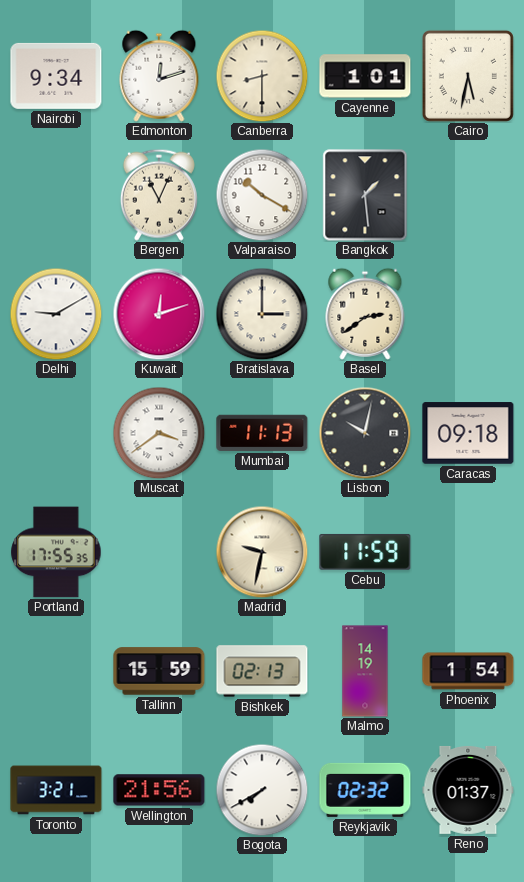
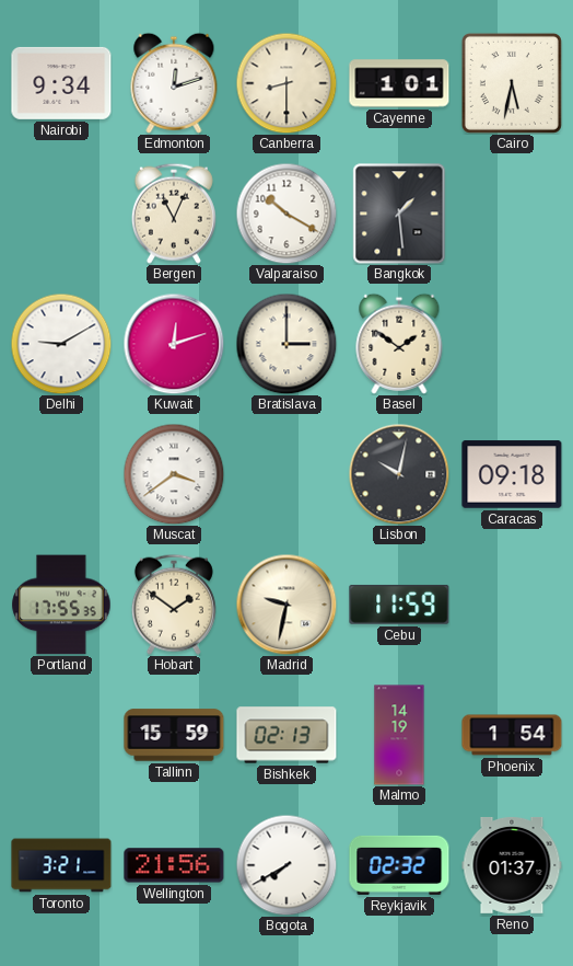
Basel: 2:39 -> 1:51
Mumbai: 11:13 -> none
Hobart: none -> 1:51
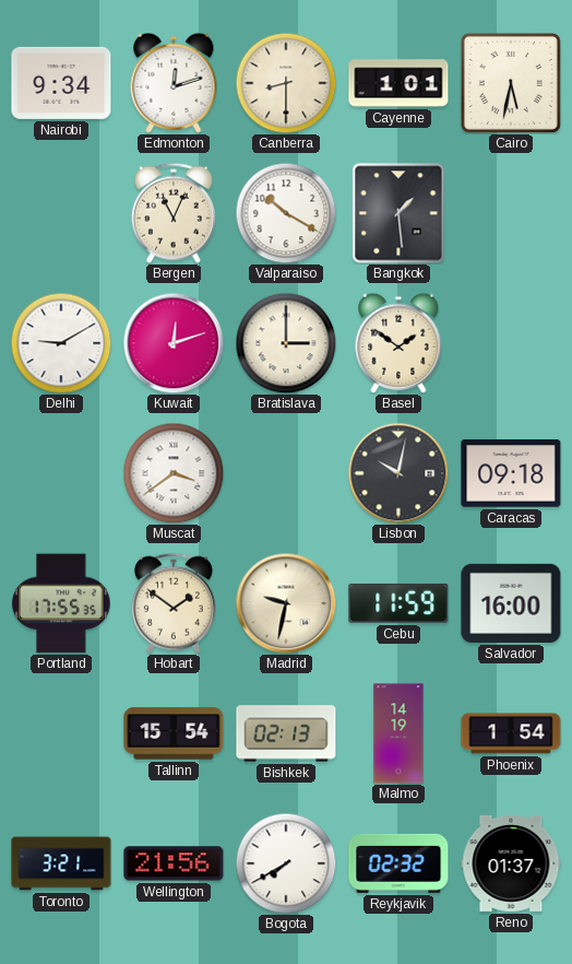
Salvador: none -> 16:00
Tallinn: 15:59 -> 15:54
